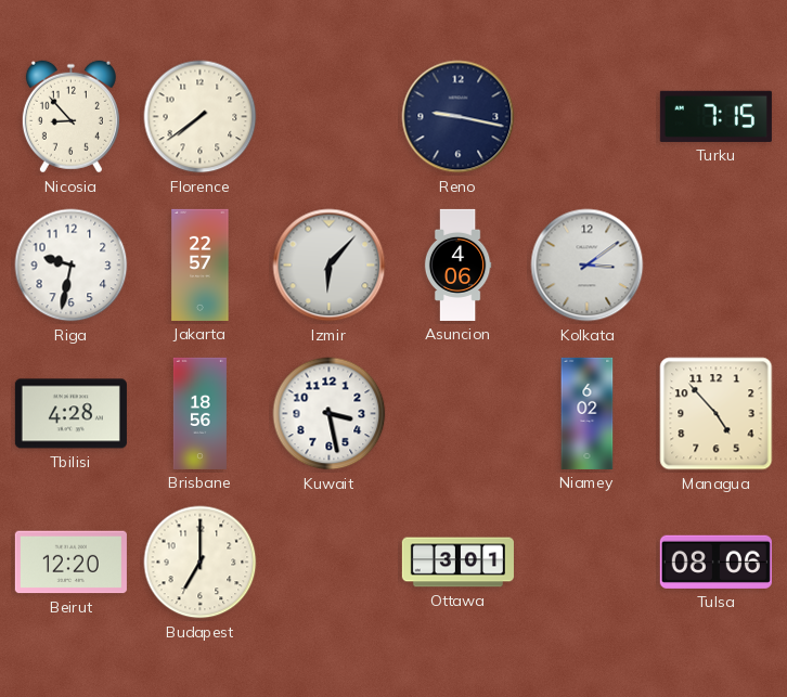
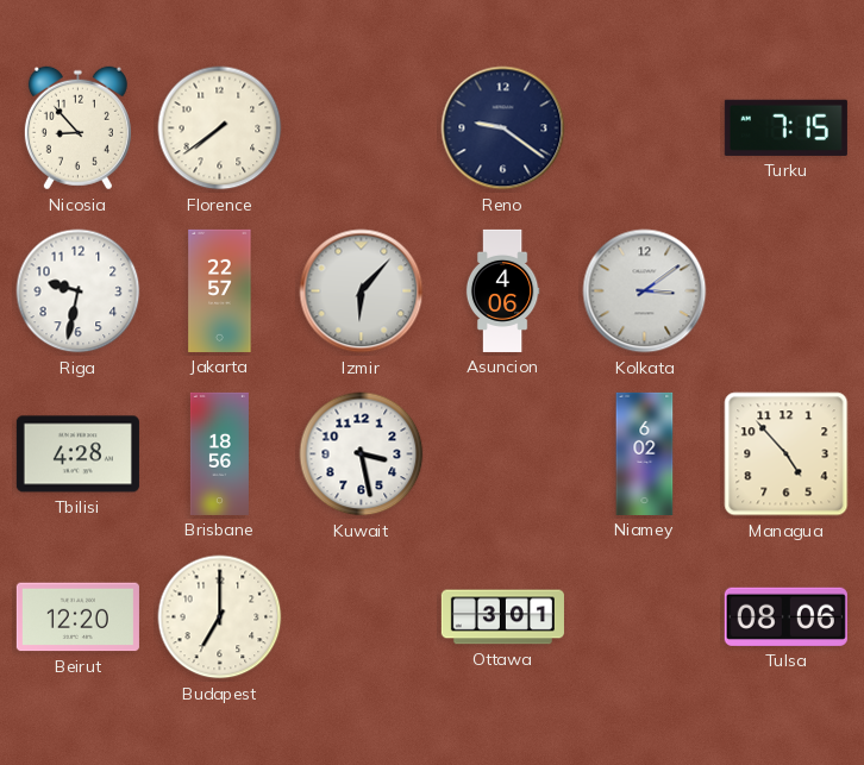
Reno: 9:17 -> 9:21
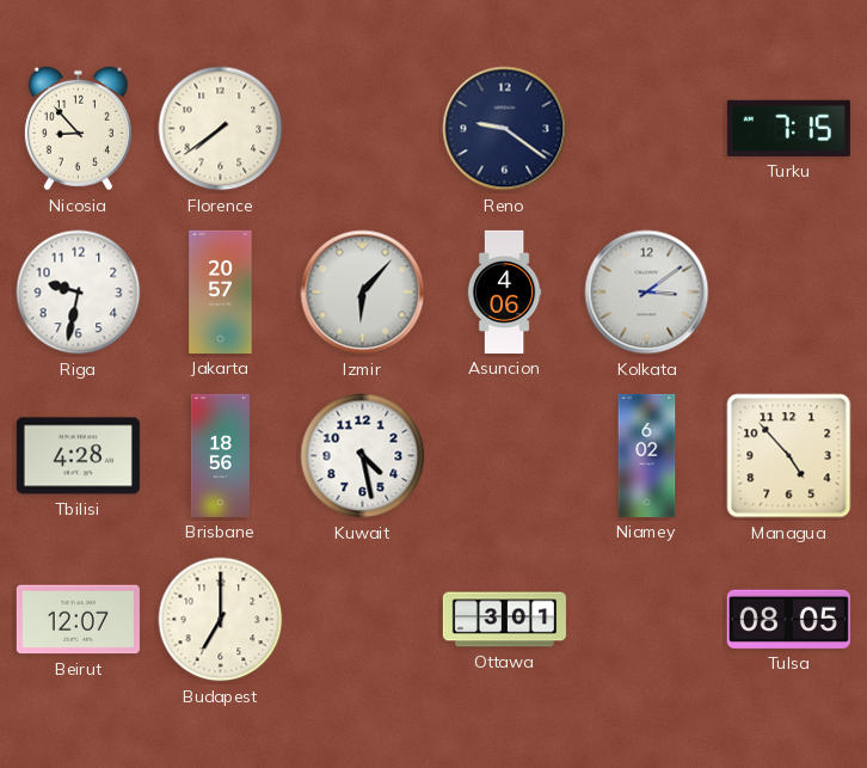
Jakarta: 22:57 -> 20:57
Kuwait: 3:28 -> 4:28
Beirut: 12:20 -> 12:07
Tulsa: 08:06 -> 08:05
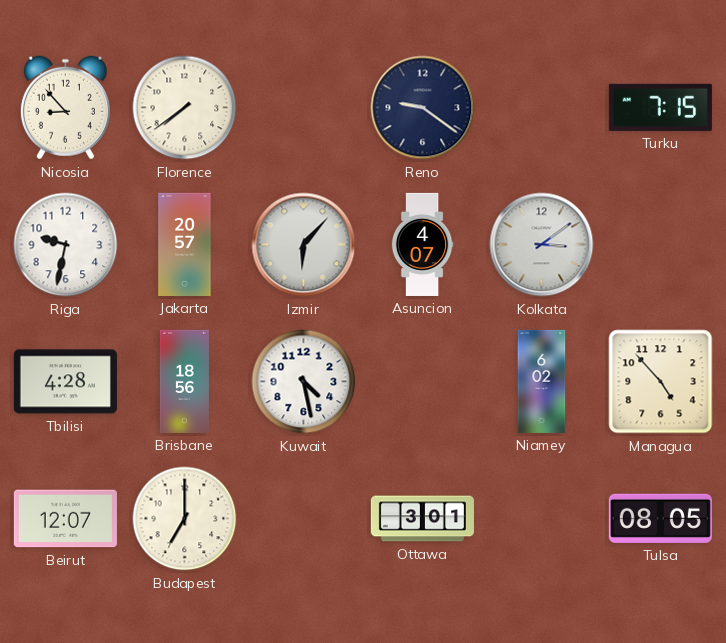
Asuncion: 4:06 -> 4:07
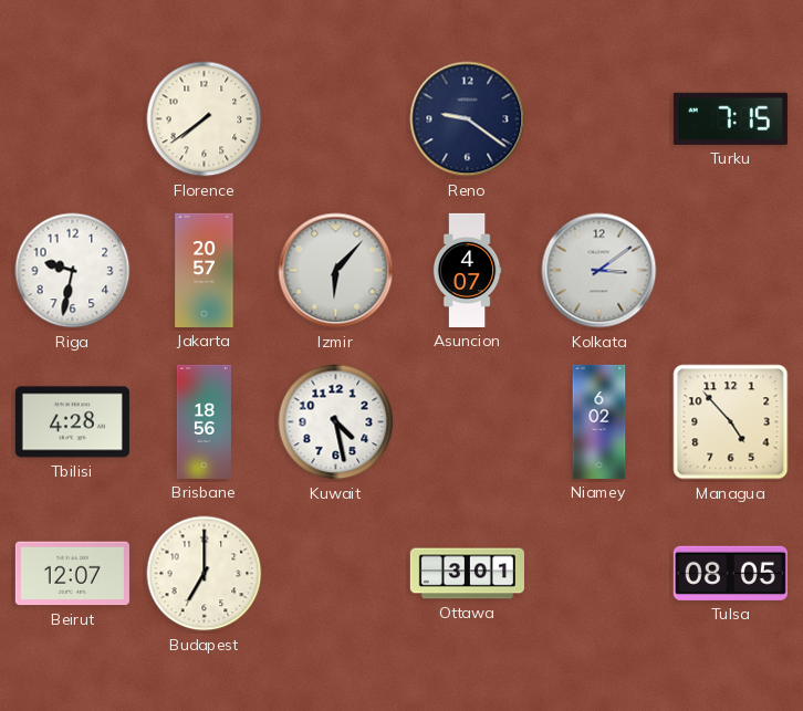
Nicosia: 8:53 -> none
